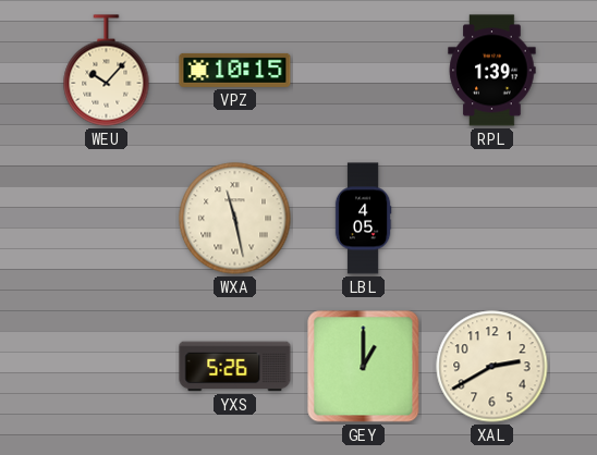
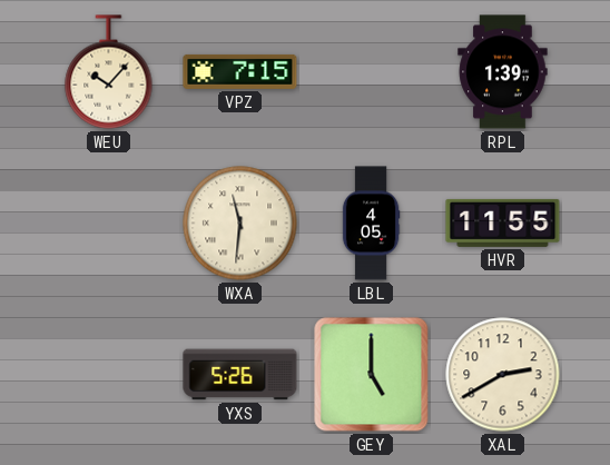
VPZ: 10:15 -> 7:15
WXA: 11:28 -> 11:31
HVR: none -> 11:55
GEY: 1:00 -> 5:00
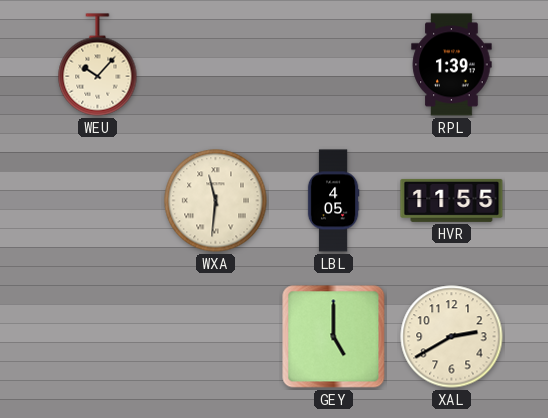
VPZ: 7:15 -> none
YXS: 5:26 -> none
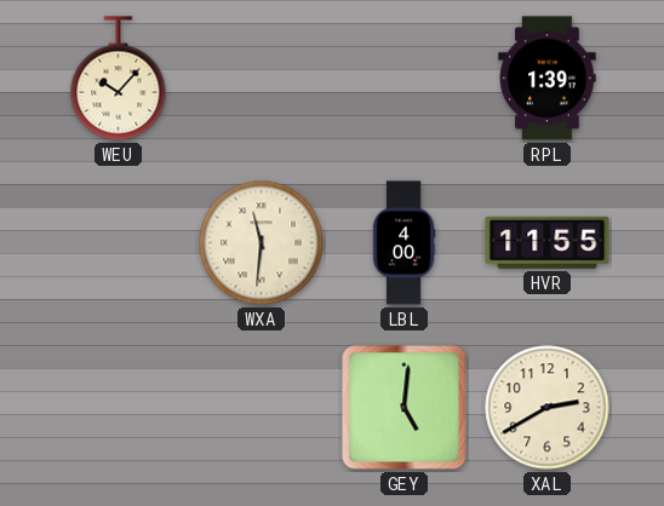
LBL: 4:05 -> 4:00
GEY: 5:00 -> 5:01
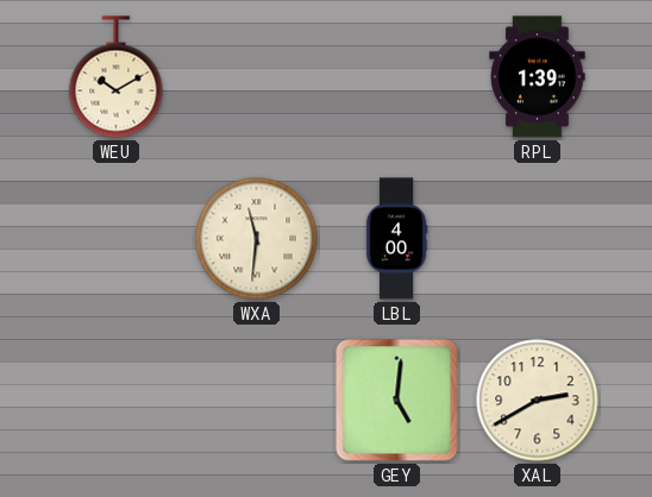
WEU: 10:07 -> 10:10
HVR: 11:55 -> none
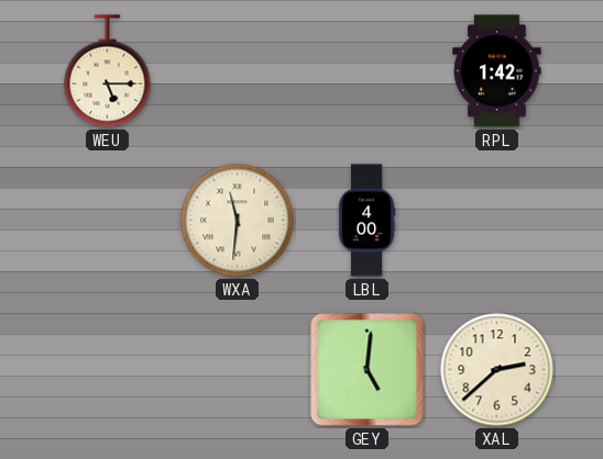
WEU: 10:10 -> 5:15
RPL: 1:39 -> 1:42
XAL: 2:40 -> 2:38
